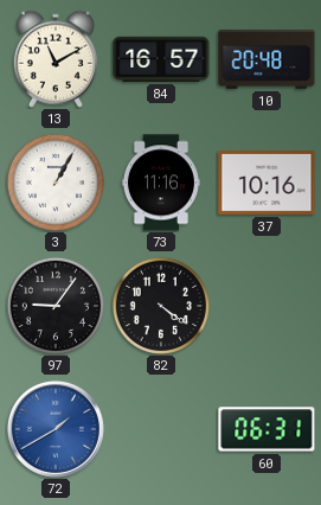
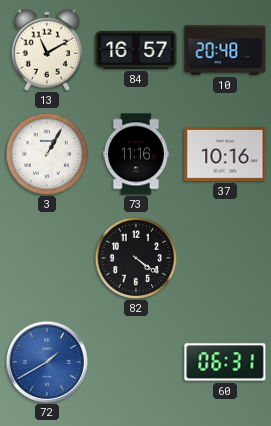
97: 9:06 -> none
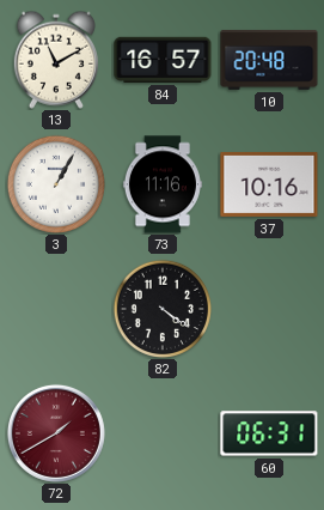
72 dial: blue -> burgundy
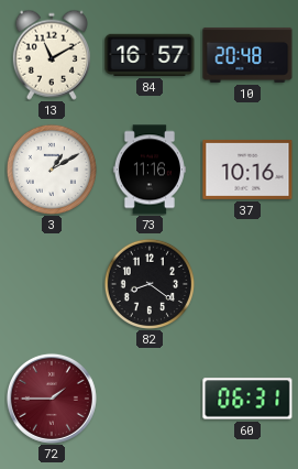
3: 1:05 -> 1:10
82: 4:21 -> 8:21
72: 1:40 -> 1:45
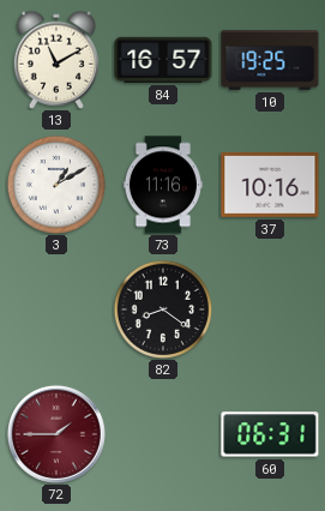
10: 20:48 -> 19:25
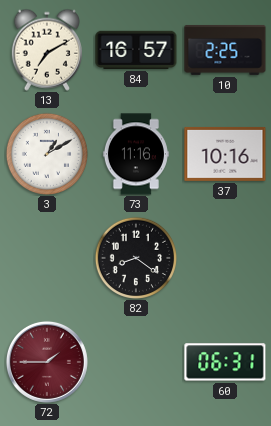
13: 11:10 -> 7:10
10: 19:25 -> 2:25
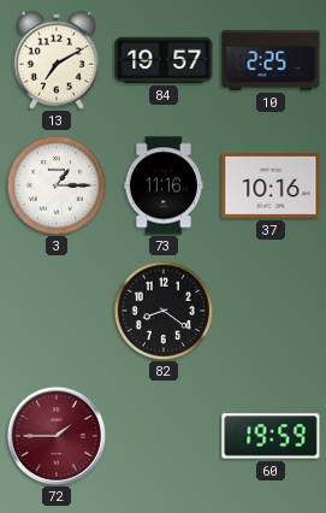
84: 16:57 -> 19:57
3: 1:10 -> 1:15
60: 06:31 -> 19:59
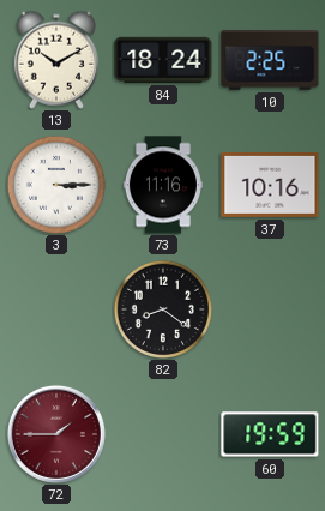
13: 7:10 -> 10:10
84: 19:57 -> 18:24
3: 1:15 -> 3:15
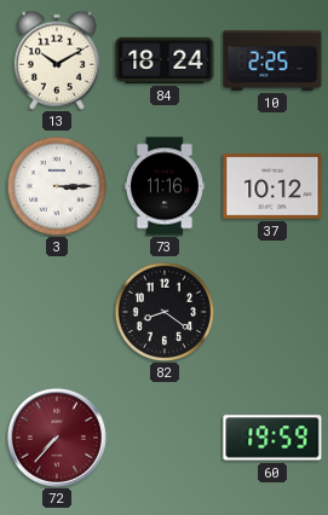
37: 10:16 -> 10:12
72: 1:45 -> 7:37
